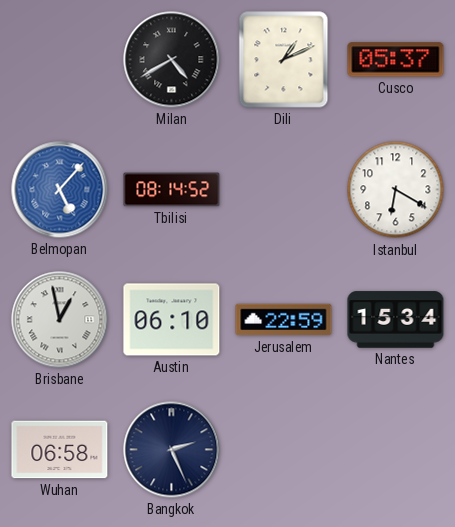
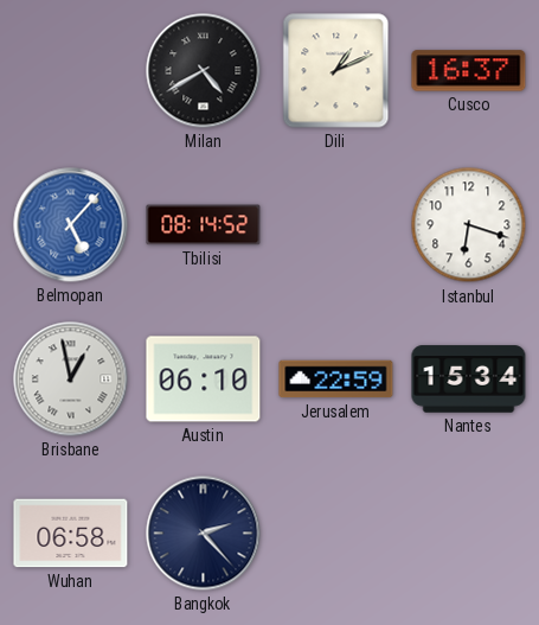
Cusco: 05:37 -> 16:37
Istanbul: 6:20 -> 6:18
Bangkok: 2:26 -> 2:23
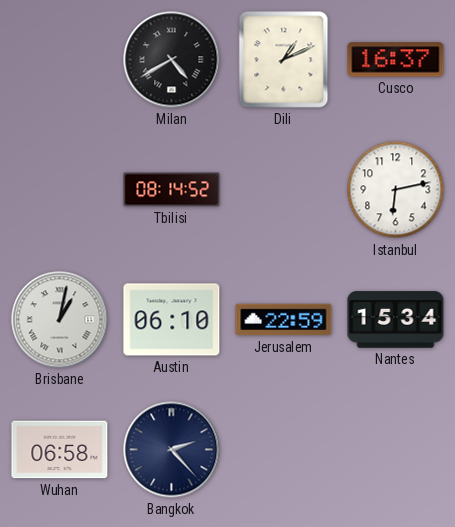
Belmopan: 5:07 -> none
Istanbul: 6:18 -> 6:13
Brisbane: 12:58 -> 1:02
